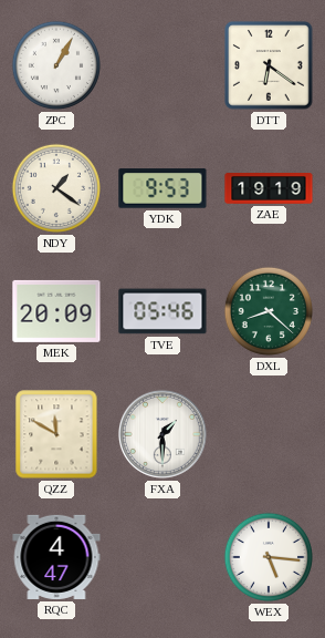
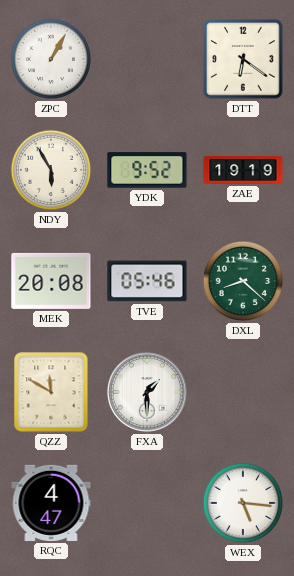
NDY: 1:21 -> 5:55
YDK: 9:53 -> 9:52
MEK: 20:09 -> 20:08
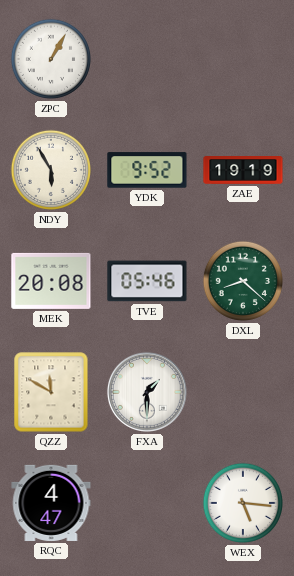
DTT: 6:21 -> none
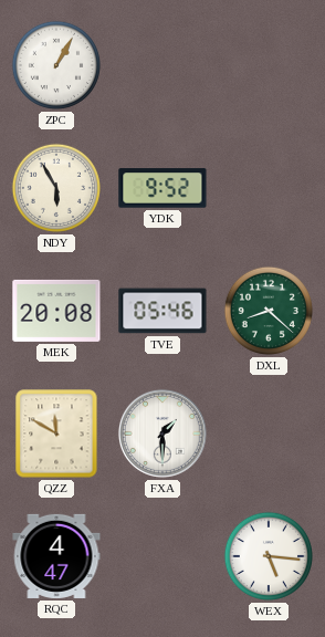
ZAE: 19:19 -> none
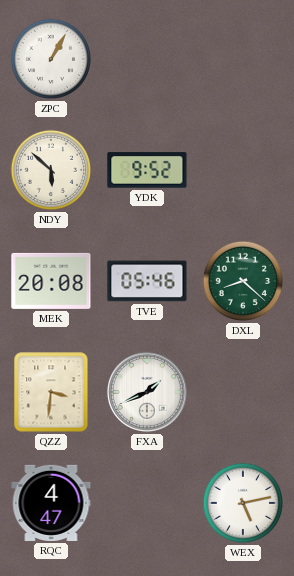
NDY: 5:55 -> 5:52
QZZ: 11:50 -> 3:31
FXA: 1:30 -> 1:41
WEX: 5:16 -> 5:13
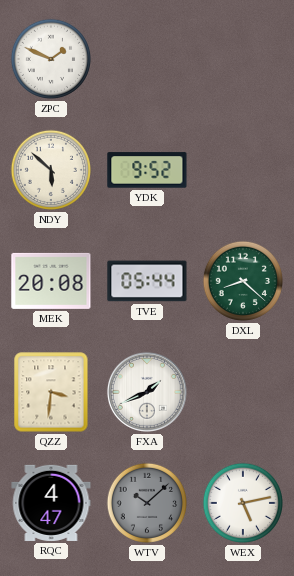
ZPC: 1:05 -> 1:49
TVE: 05:46 -> 05:44
WTV: none -> 10:08
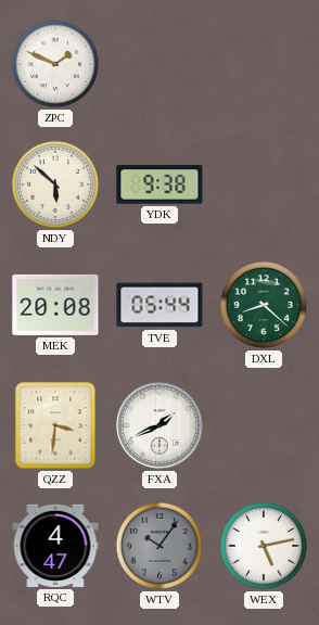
YDK: 9:52 -> 9:38
WTV: 10:08 -> 10:06
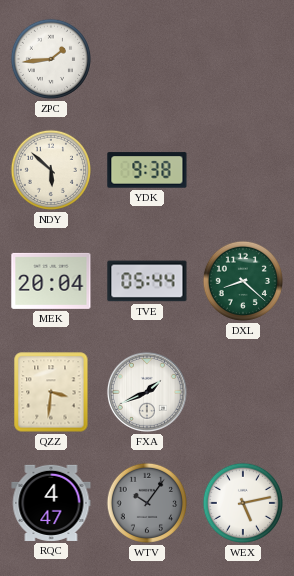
ZPC: 1:49 -> 1:44
MEK: 20:08 -> 20:04
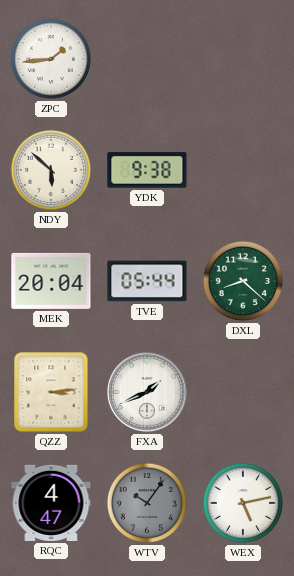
QZZ: 3:31 -> 3:14
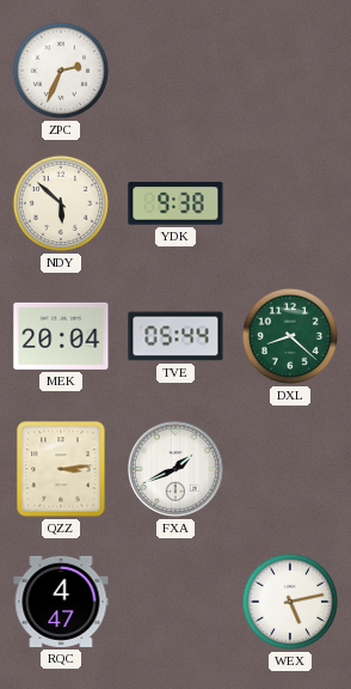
ZPC: 1:44 -> 2:34
WTV: 10:06 -> none
